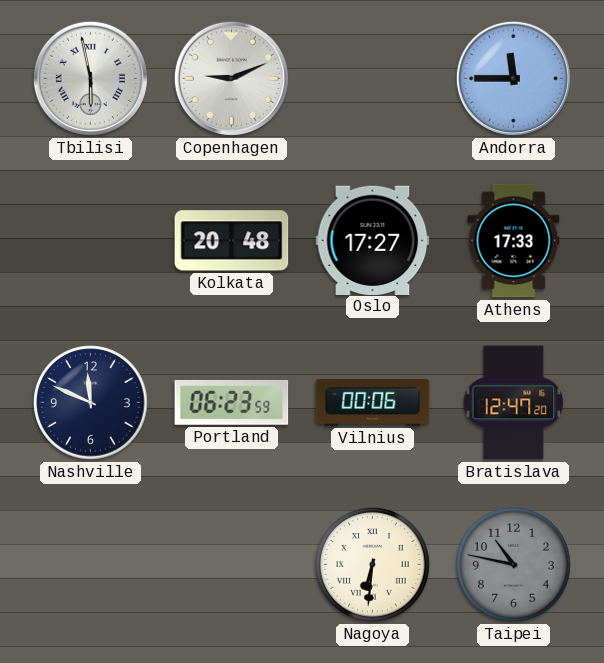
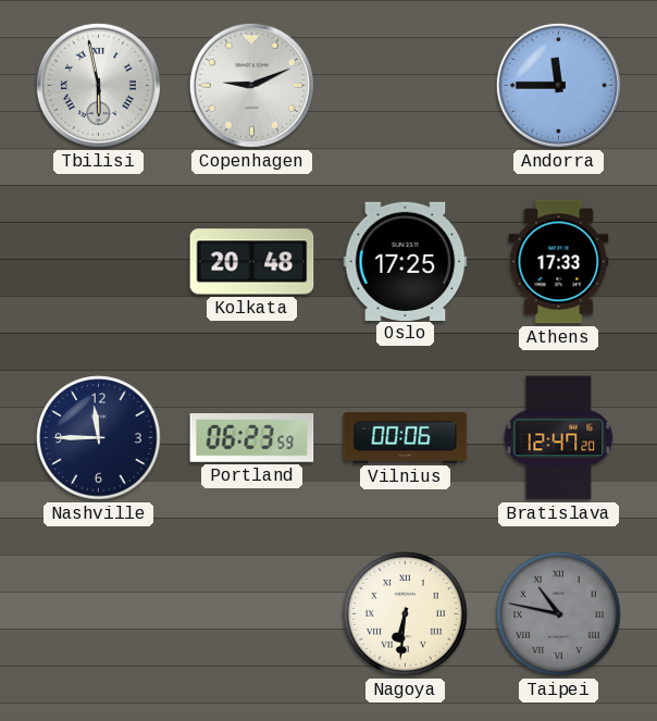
Oslo: 17:27 -> 17:25
Nashville: 11:49 -> 11:45
Taipei numerals: Arabic -> Roman
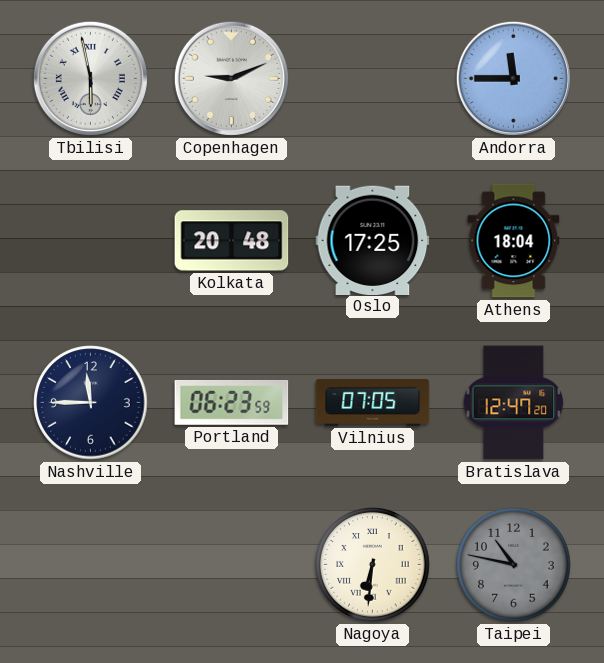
Athens: 17:33 -> 18:04
Vilnius: 00:06 -> 07:05
Taipei numerals: Roman -> Arabic
